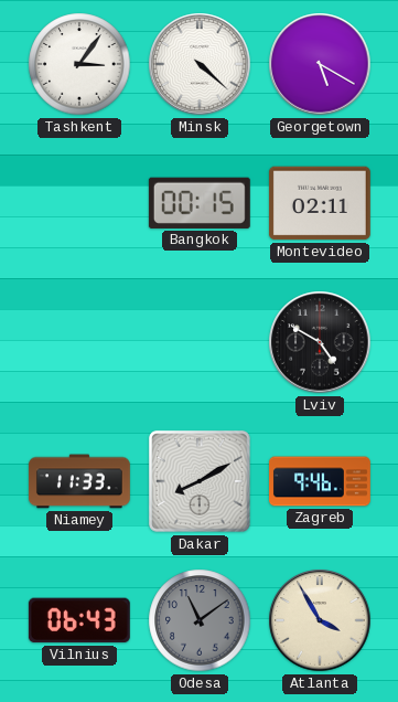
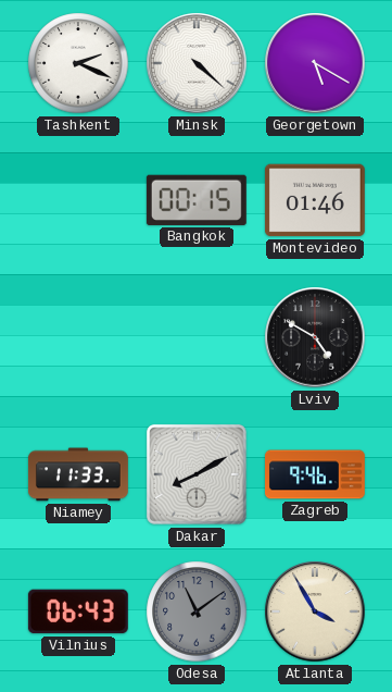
Tashkent: 3:06 -> 2:19
Montevideo: 02:11 -> 01:46
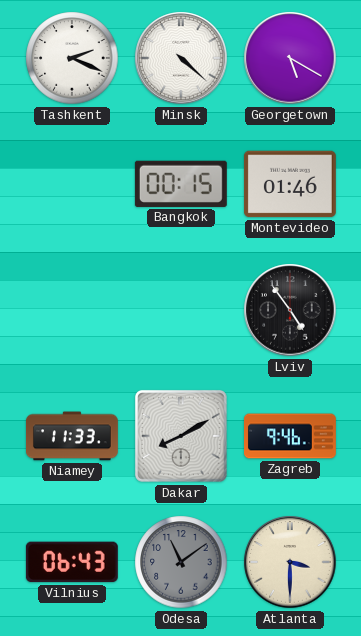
Lviv: 4:50 -> 4:54
Atlanta: 3:55 -> 3:30
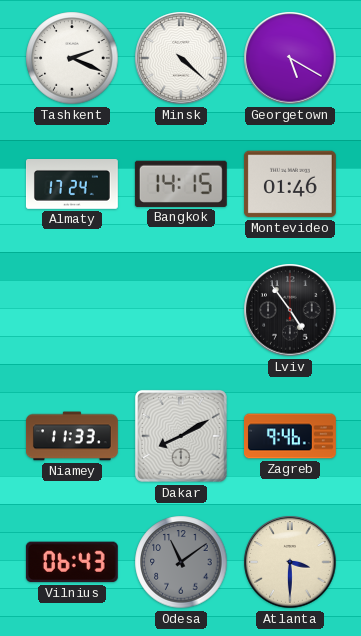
Almaty: none -> 17:24
Bangkok: 00:15 -> 14:15
